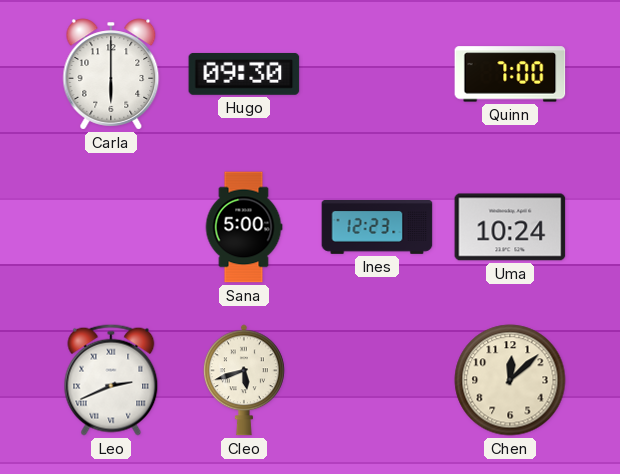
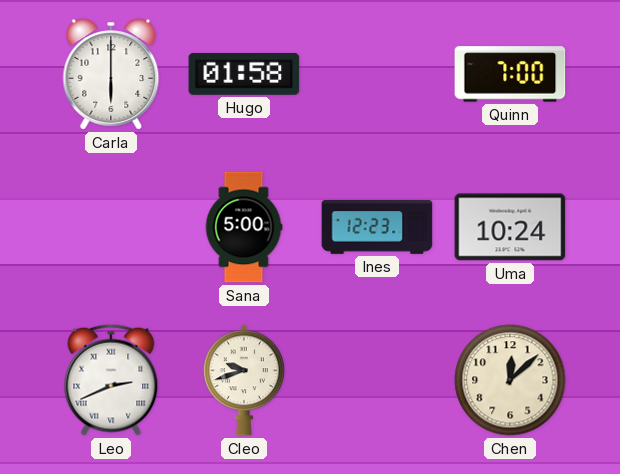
Hugo: 09:30 -> 01:58
Cleo: 5:42 -> 9:42
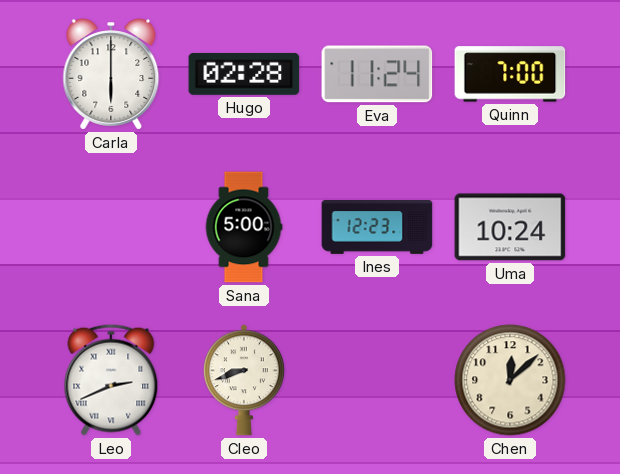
Hugo: 01:58 -> 02:28
Eva: none -> 11:24
Cleo: 9:42 -> 8:42
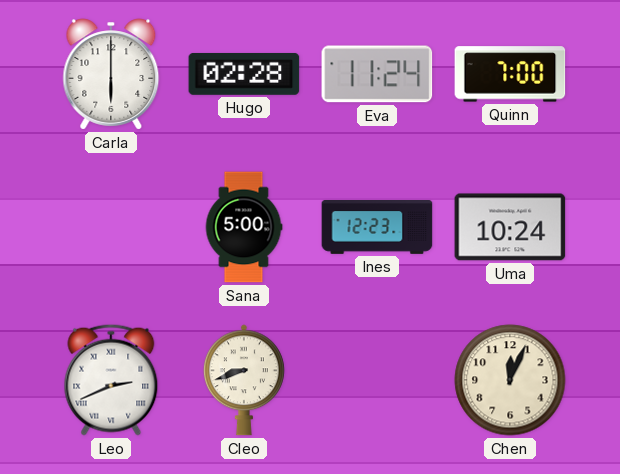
Chen: 12:08 -> 12:04
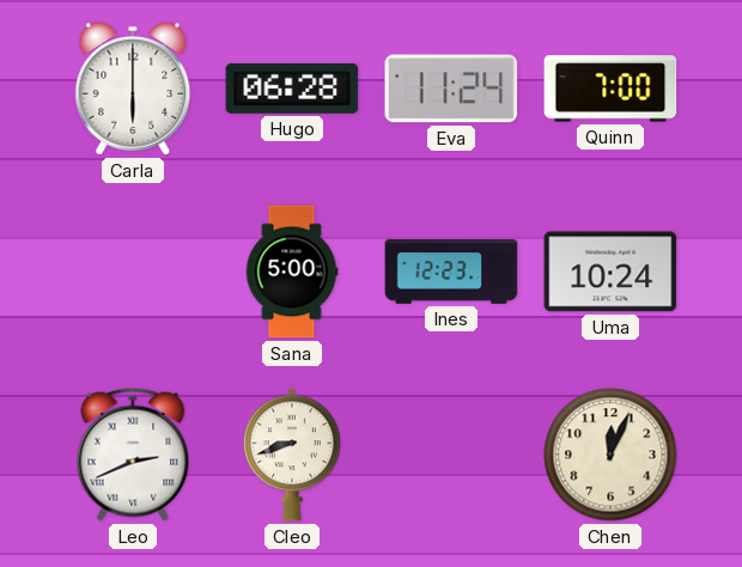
Hugo: 02:28 -> 06:28
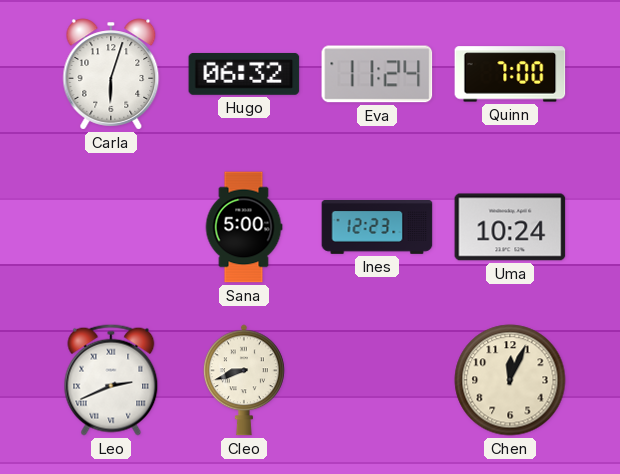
Carla: 6:00 -> 6:03
Hugo: 06:28 -> 06:32
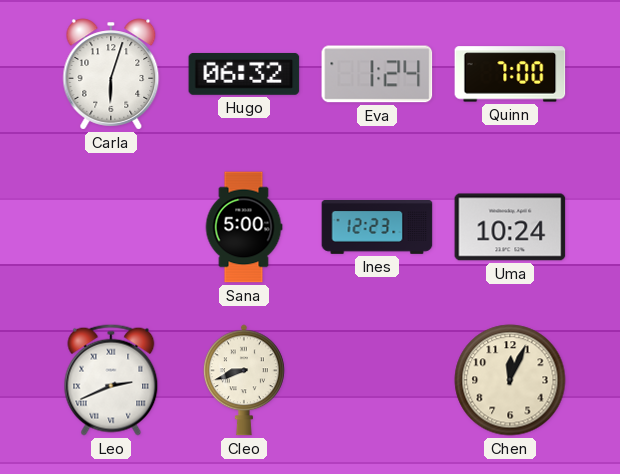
Eva: 11:24 -> 1:24
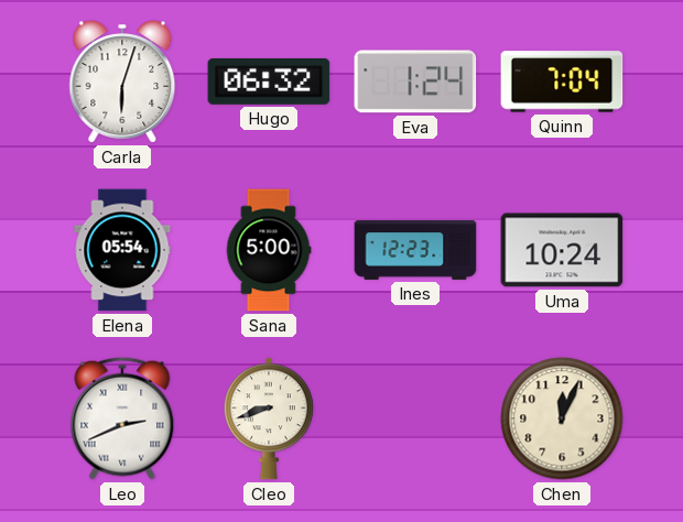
Quinn: 7:00 -> 7:04
Elena: none -> 05:54
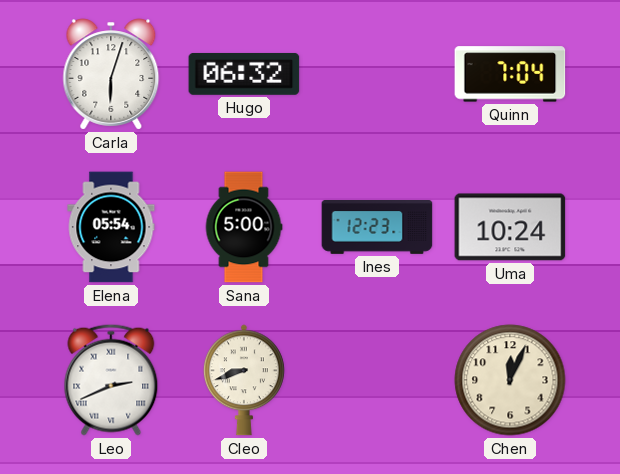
Eva: 1:24 -> none
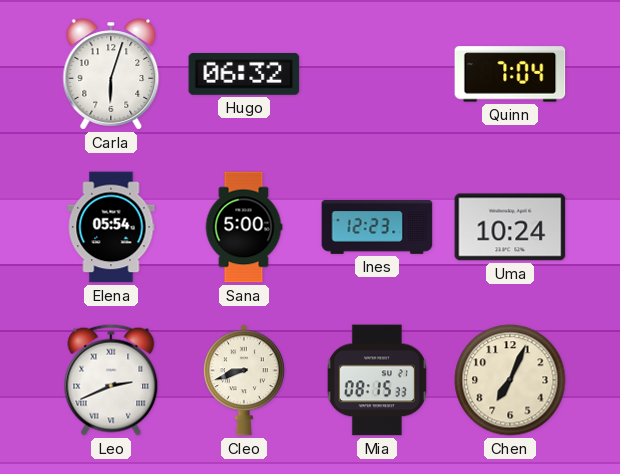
Mia: none -> 08:15
Chen: 12:04 -> 7:04
